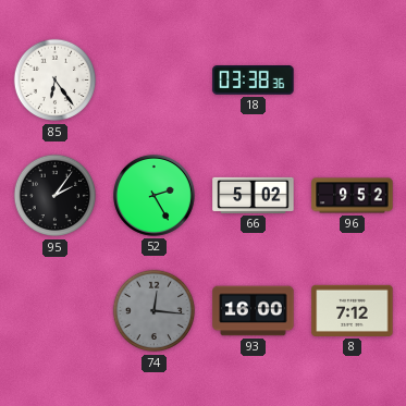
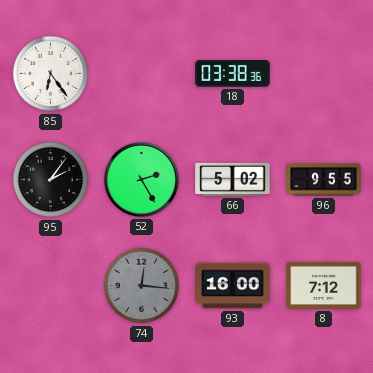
96: 9:52 -> 9:55
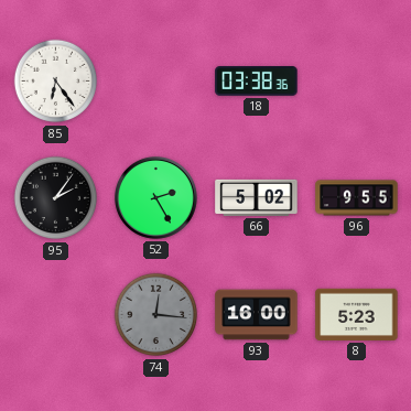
8: 7:12 -> 5:23
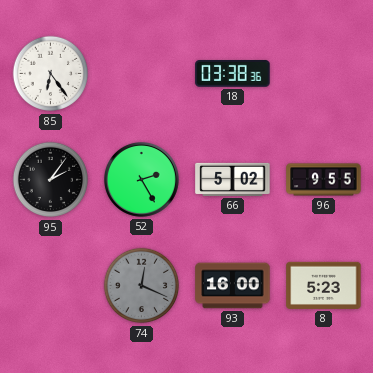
74: 12:16 -> 12:19
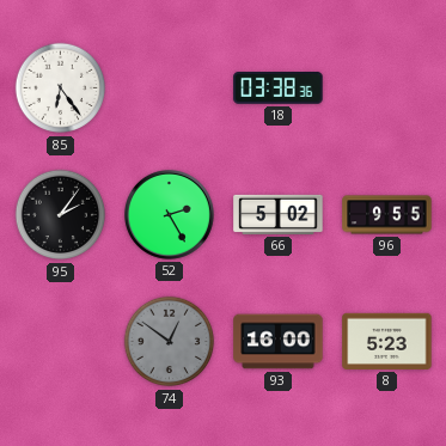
74: 12:19 -> 12:51
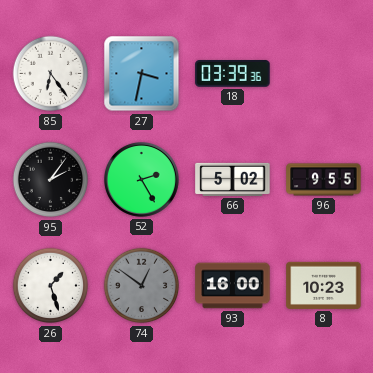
27: none -> 3:32
18: 03:38 -> 03:39
26: none -> 1:27
8: 5:23 -> 10:23
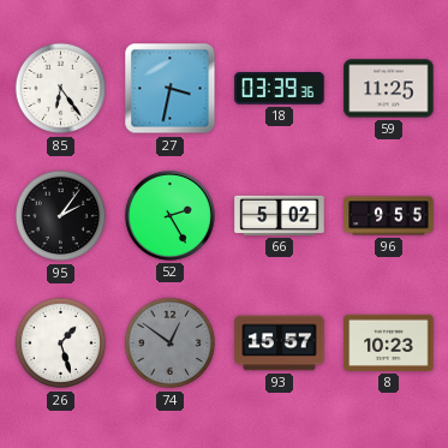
59: none -> 11:25
93: 16:00 -> 15:57
